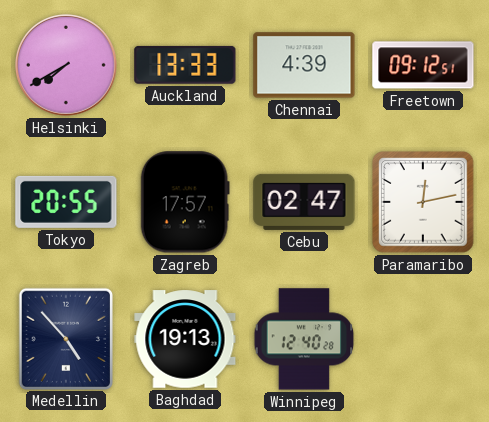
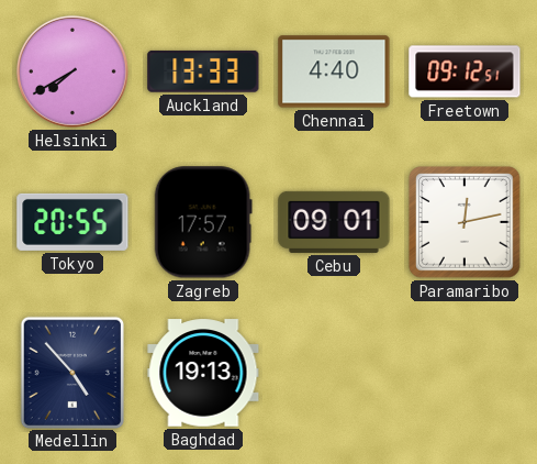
Chennai: 4:39 -> 4:40
Cebu: 02:47 -> 09:01
Winnipeg: 12:40 -> none
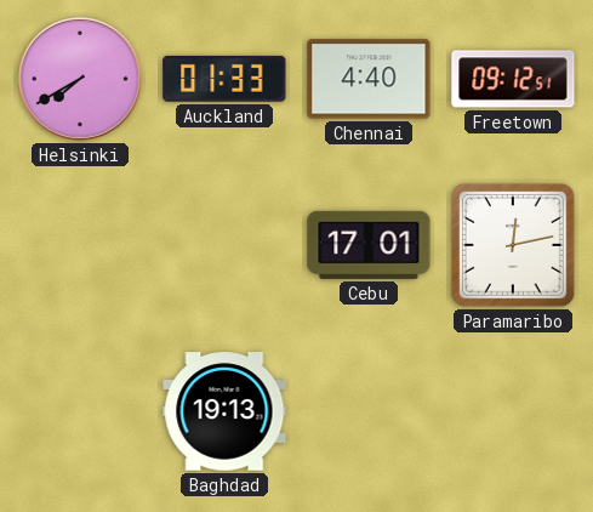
Auckland: 13:33 -> 01:33
Tokyo: 20:55 -> none
Zagreb: 17:57 -> none
Cebu: 09:01 -> 17:01
Medellin: 4:53 -> none
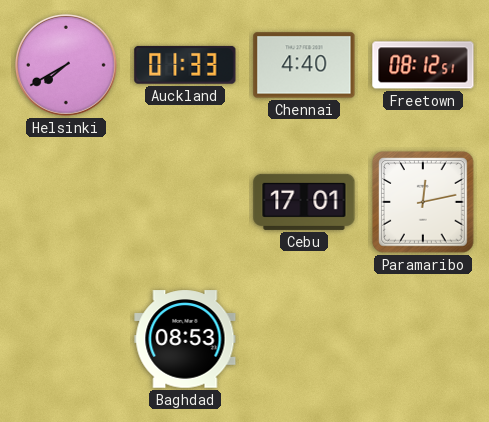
Freetown: 09:12 -> 08:12
Baghdad: 19:13 -> 08:53
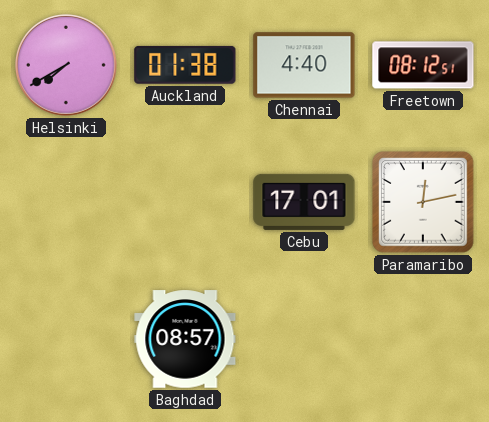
Auckland: 01:33 -> 01:38
Baghdad: 08:53 -> 08:57
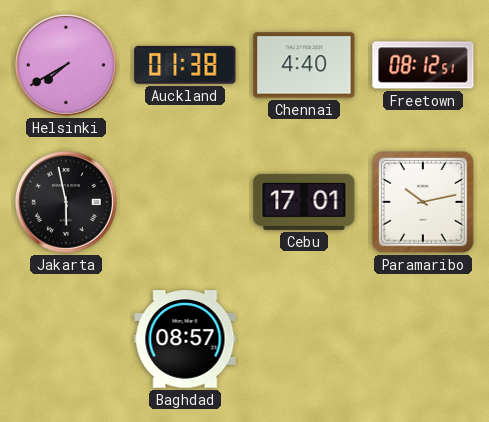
Jakarta: none -> 5:58
Paramaribo: 12:13 -> 10:13
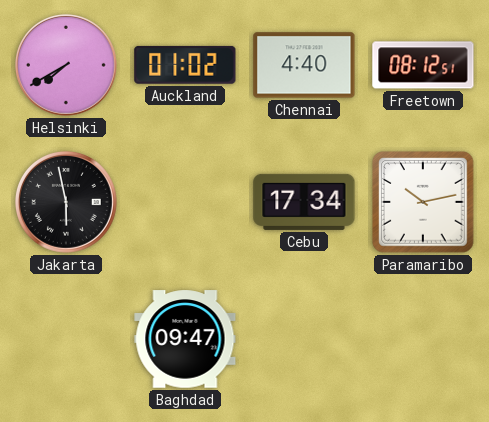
Auckland: 01:38 -> 01:02
Cebu: 17:01 -> 17:34
Baghdad: 08:57 -> 09:47
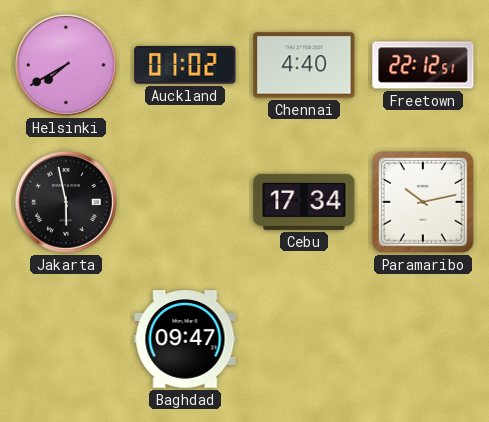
Freetown: 08:12 -> 22:12
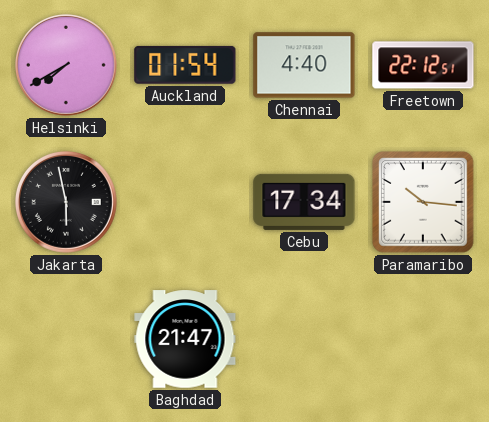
Auckland: 01:02 -> 01:54
Paramaribo: 10:13 -> 10:16
Baghdad: 09:47 -> 21:47
